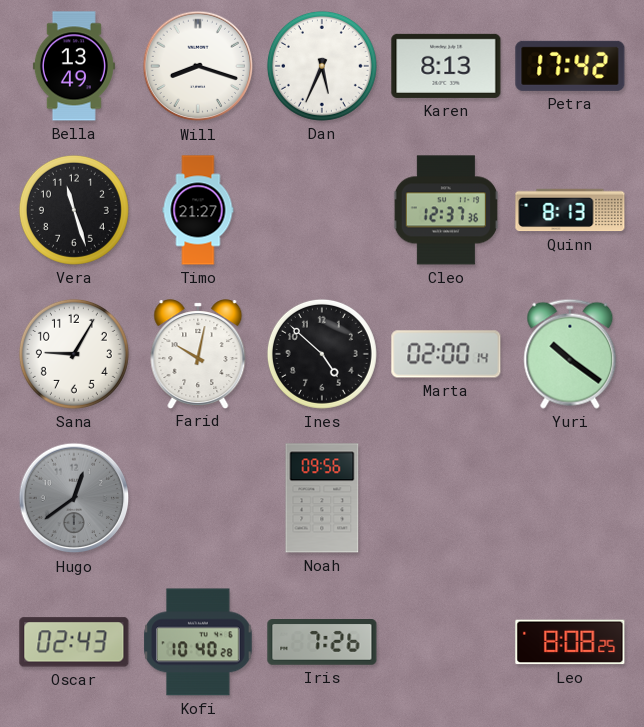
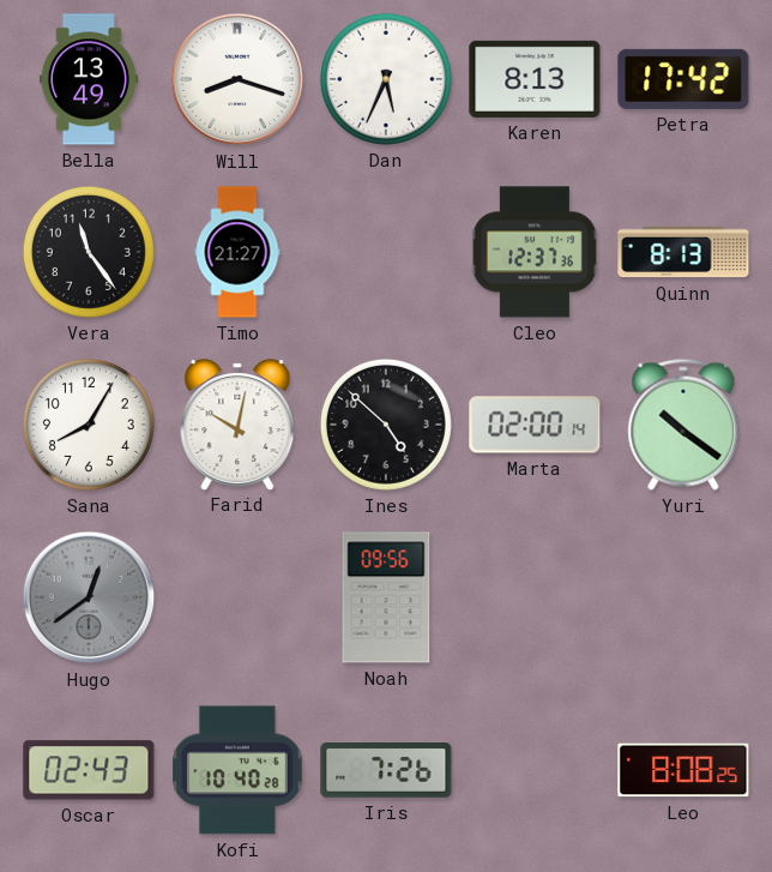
Vera: 11:27 -> 11:24
Sana: 9:05 -> 8:05
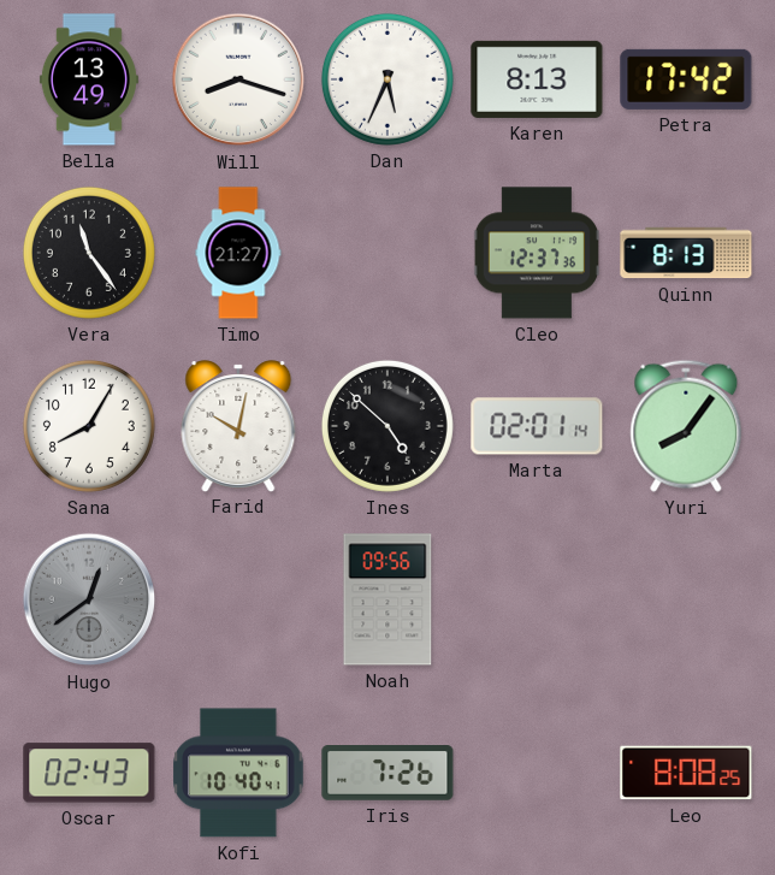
Marta: 02:00 -> 02:01
Yuri: 10:21 -> 8:06
Kofi: 10:40:28 -> 10:40:41
